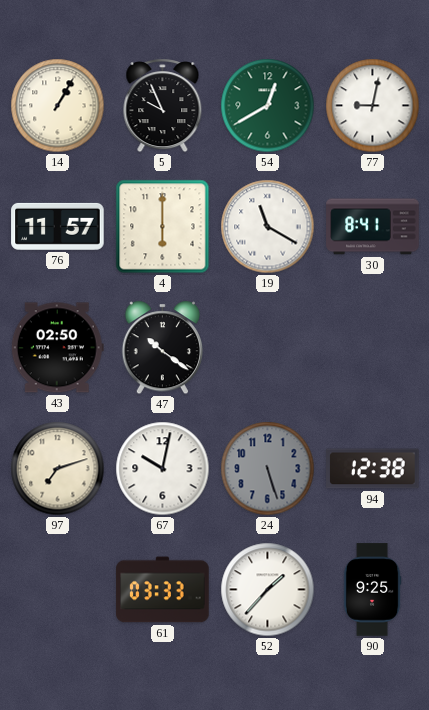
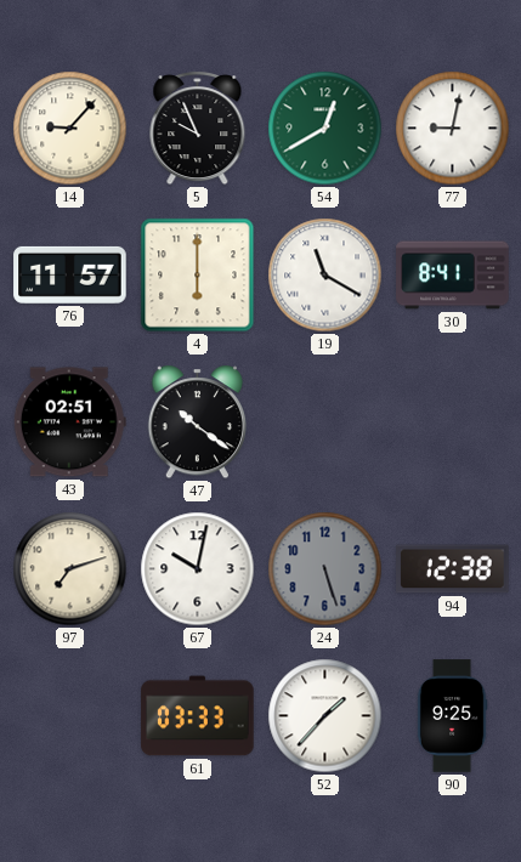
14: 1:05 -> 9:07
43: 02:50 -> 02:51
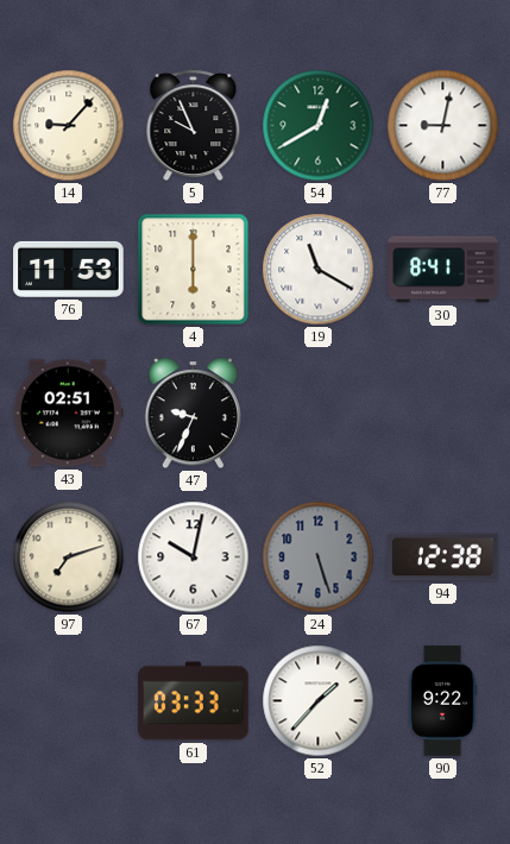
76: 11:57 -> 11:53
47: 10:21 -> 9:34
90: 9:25 -> 9:22
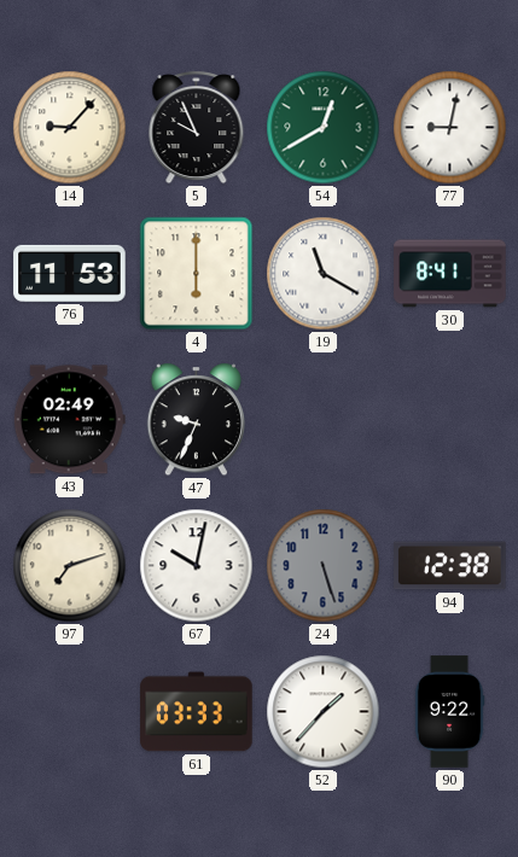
43: 02:51 -> 02:49
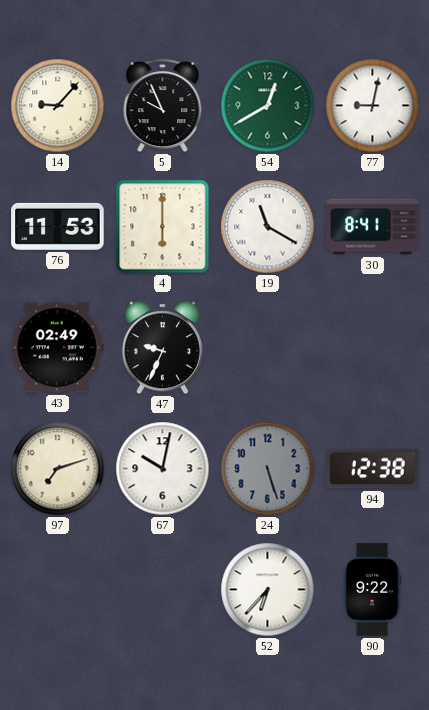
61: 03:33 -> none
52: 1:37 -> 6:37
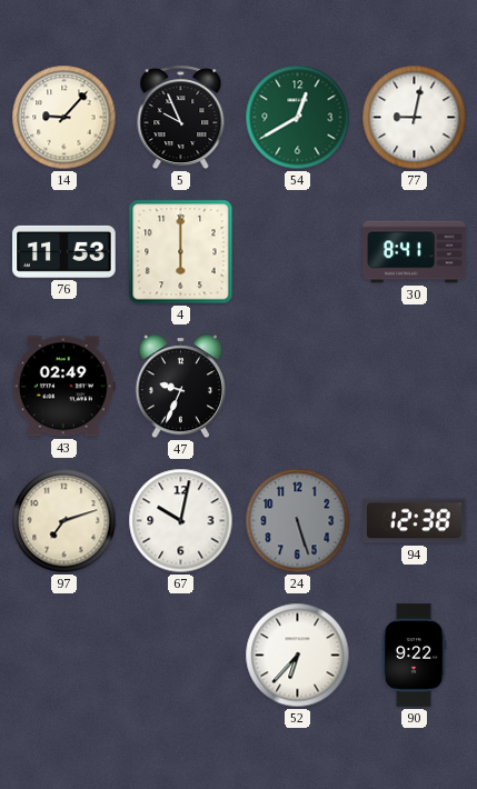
19: 11:20 -> none
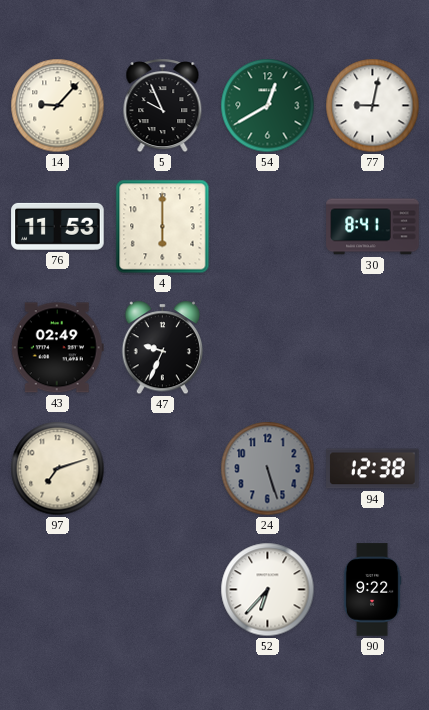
67: 10:02 -> none
